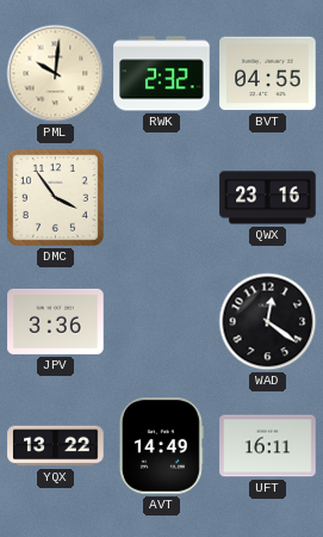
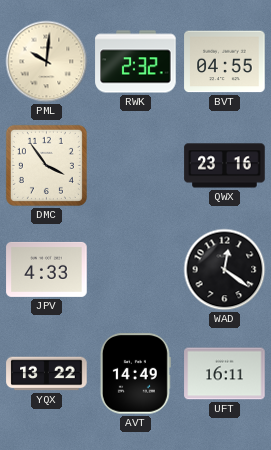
JPV: 3:36 -> 4:33
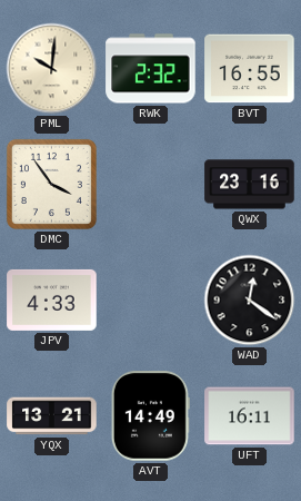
BVT: 04:55 -> 16:55
YQX: 13:22 -> 13:21
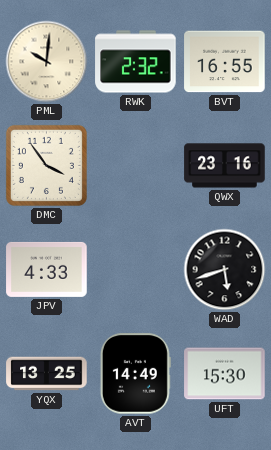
WAD: 12:21 -> 5:42
YQX: 13:21 -> 13:25
UFT: 16:11 -> 15:30
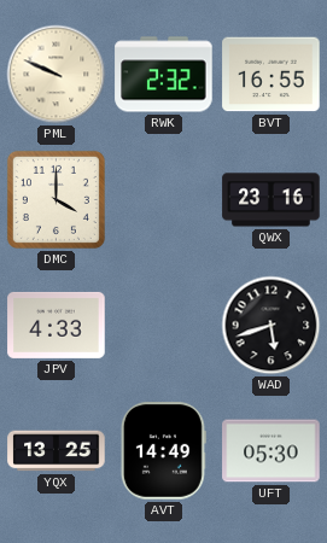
PML: 10:01 -> 9:49
DMC: 3:54 -> 4:00
UFT: 15:30 -> 05:30
